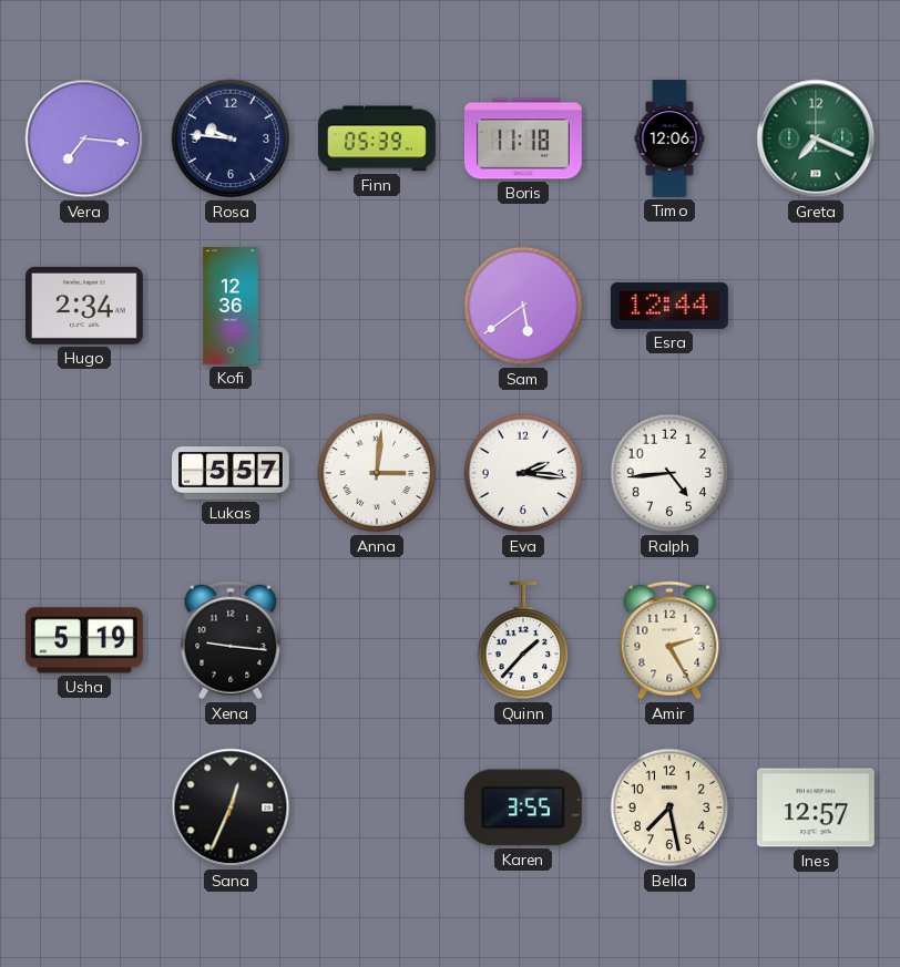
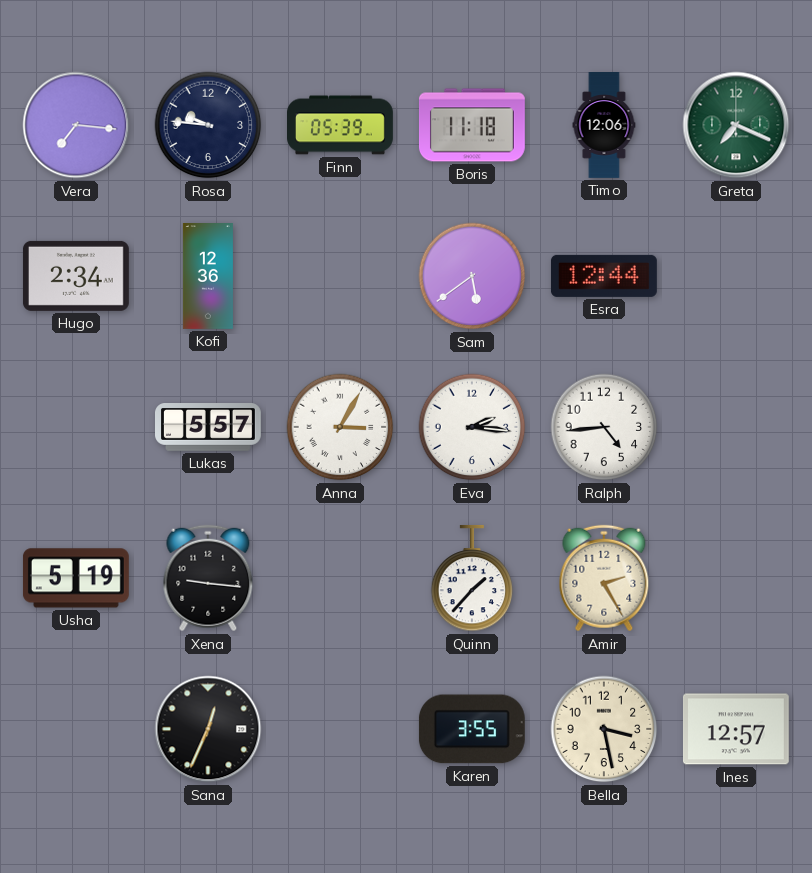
Anna: 3:01 -> 3:05
Bella: 7:28 -> 3:28
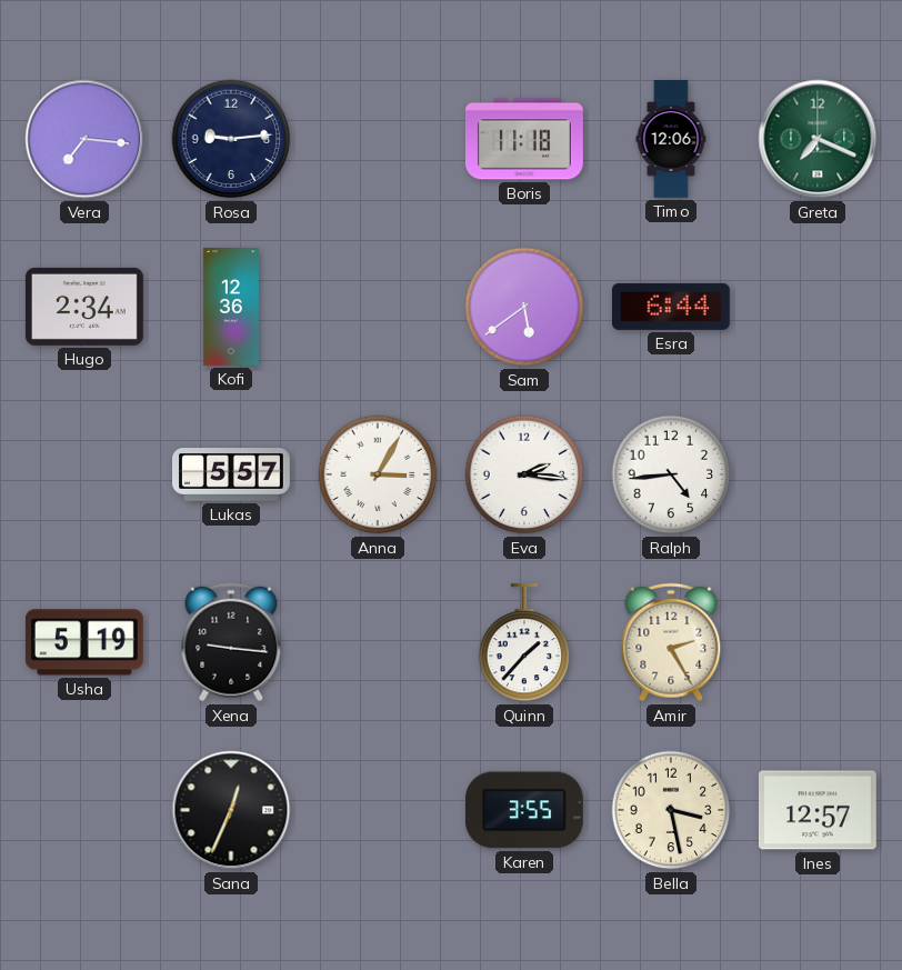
Rosa: 9:46 -> 9:14
Finn: 05:39 -> none
Esra: 12:44 -> 6:44
